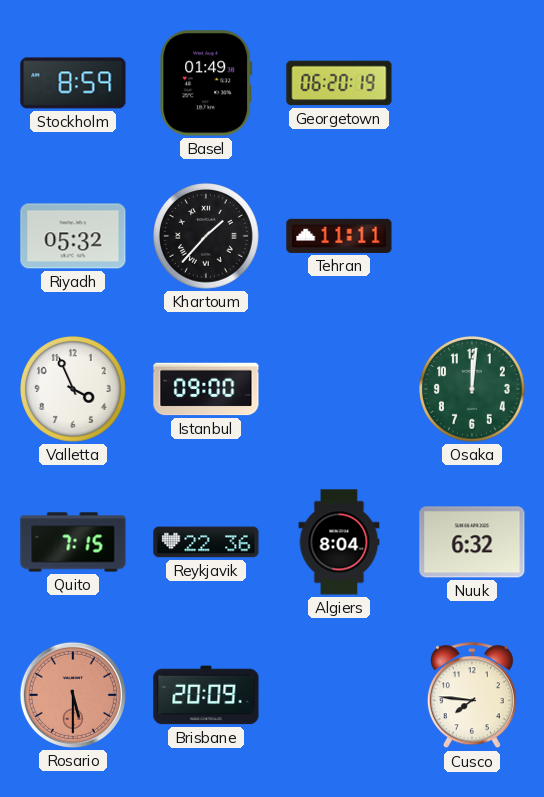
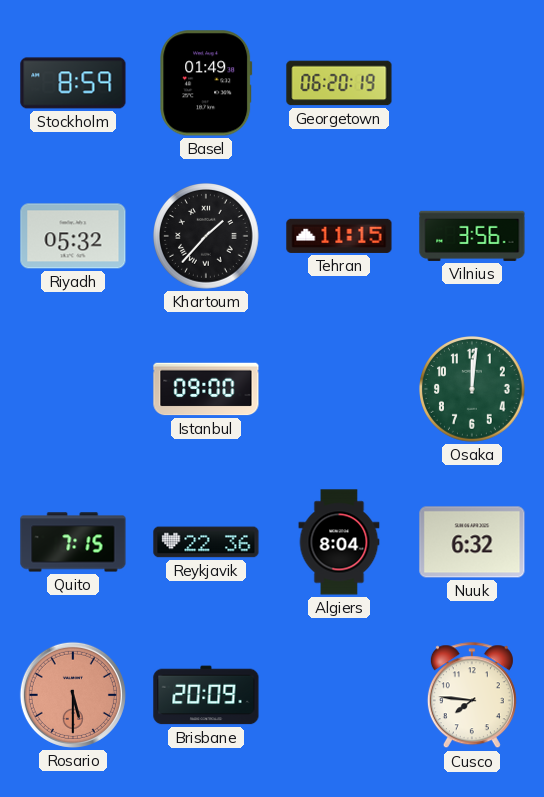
Tehran: 11:11 -> 11:15
Vilnius: none -> 3:56
Valletta: 3:56 -> none
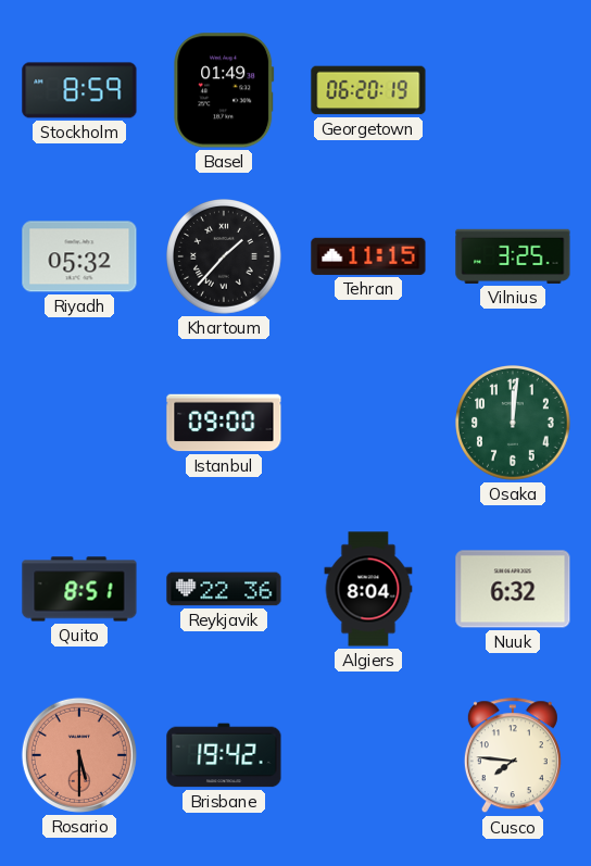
Vilnius: 3:56 -> 3:25
Quito: 7:15 -> 8:51
Brisbane: 20:09 -> 19:42
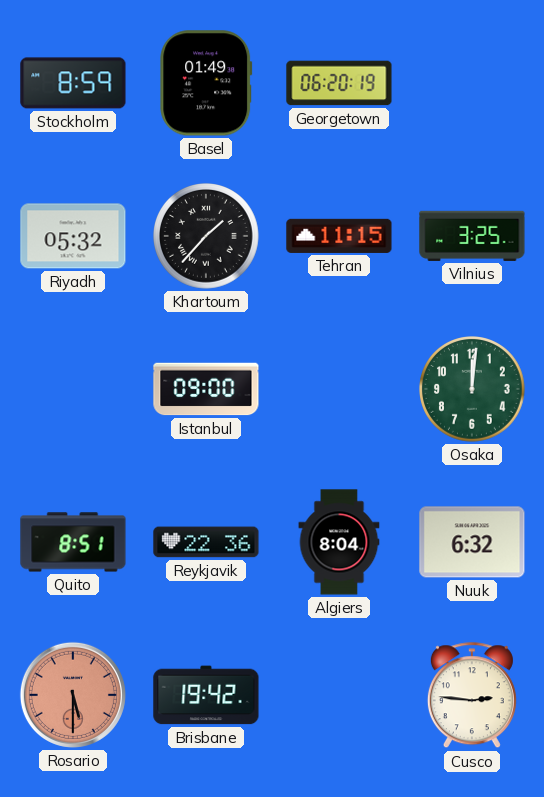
Cusco: 7:46 -> 2:46
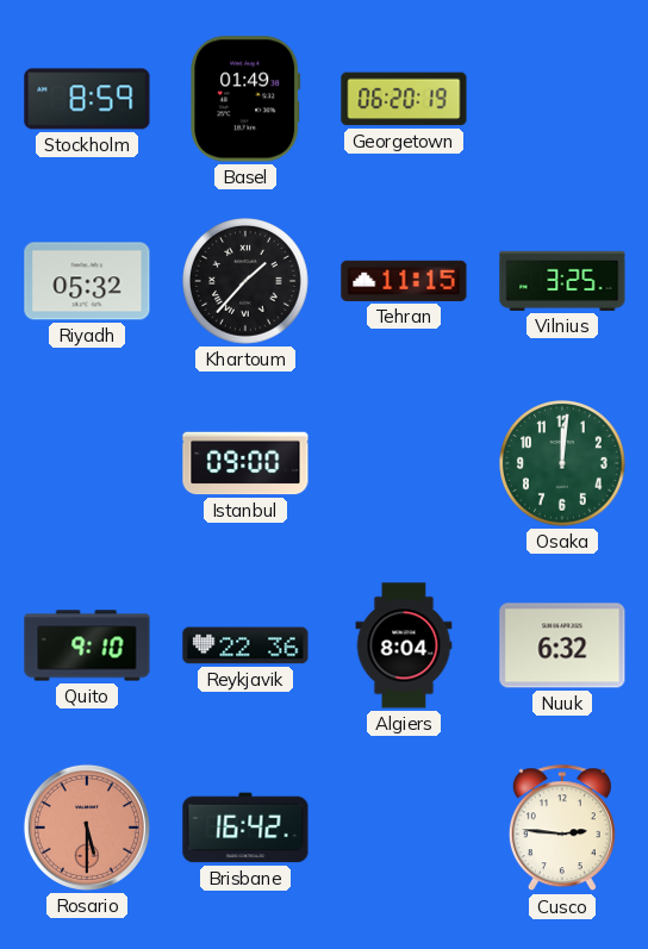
Quito: 8:51 -> 9:10
Brisbane: 19:42 -> 16:42
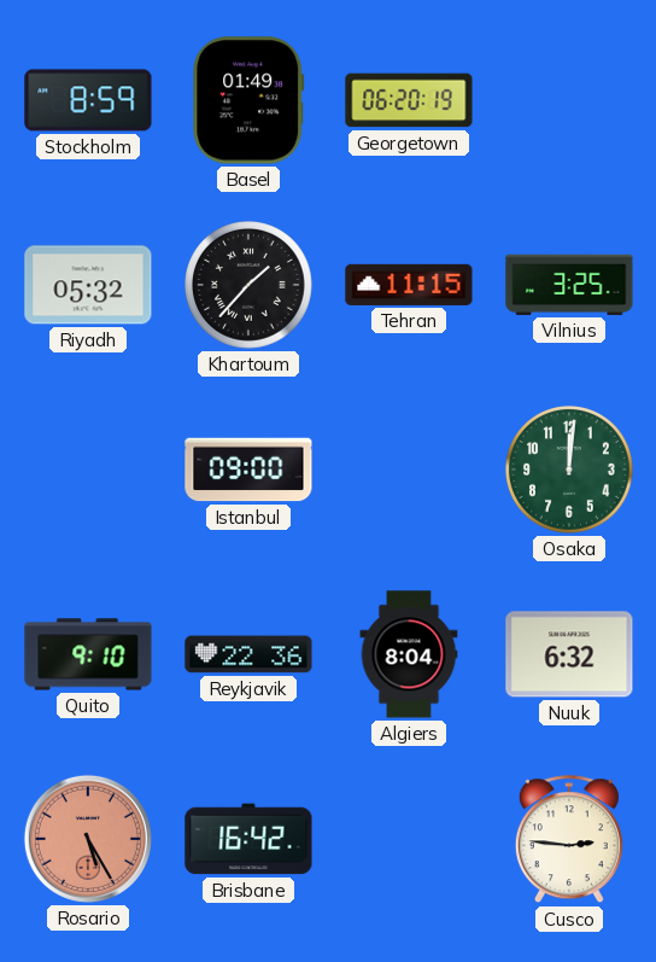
Rosario: 5:30 -> 5:25
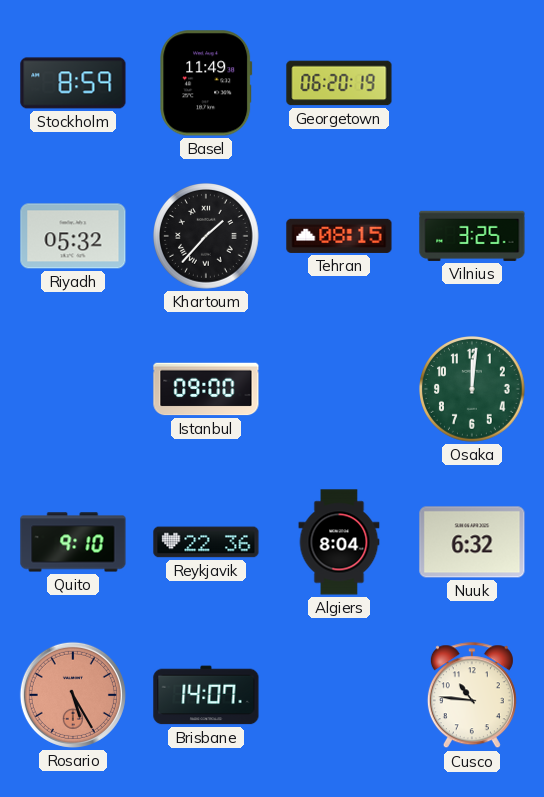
Basel: 01:49 -> 11:49
Tehran: 11:15 -> 08:15
Brisbane: 16:42 -> 14:07
Cusco: 2:46 -> 10:46
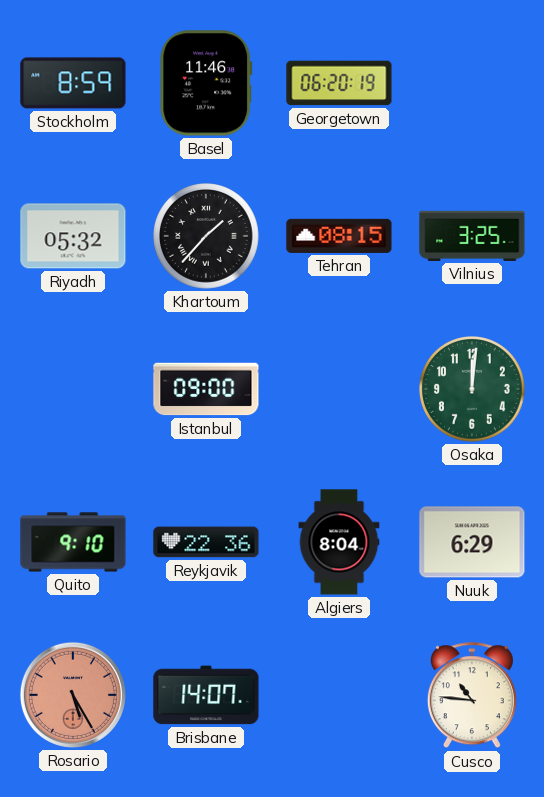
Basel: 11:49 -> 11:46
Nuuk: 6:32 -> 6:29
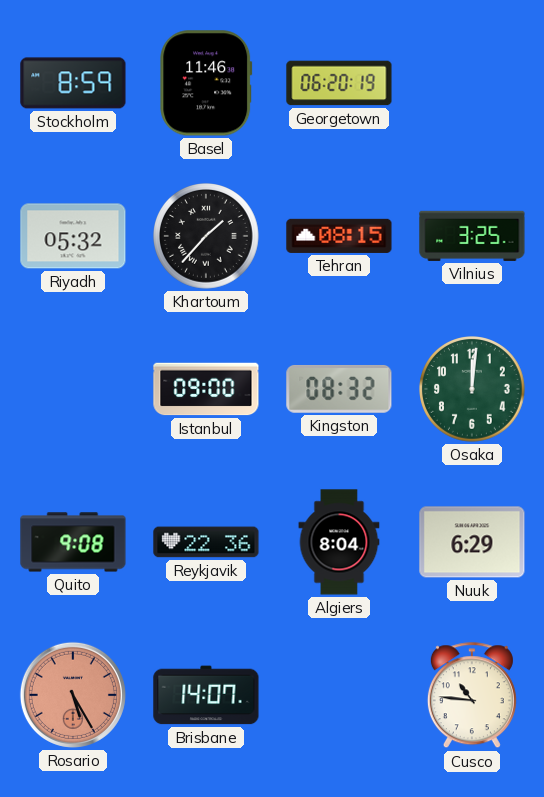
Kingston: none -> 08:32
Quito: 9:10 -> 9:08
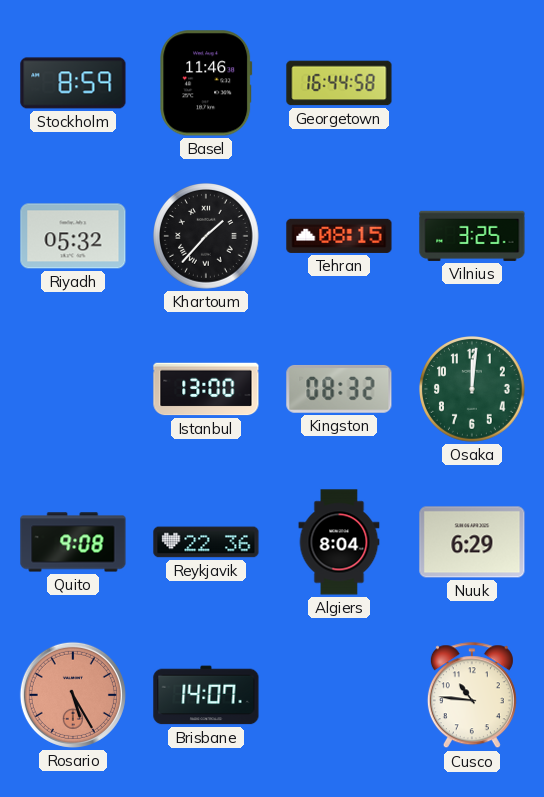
Georgetown: 06:20 -> 16:44
Istanbul: 09:00 -> 13:00
